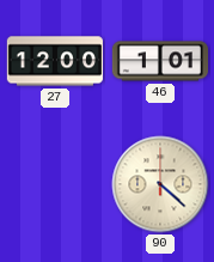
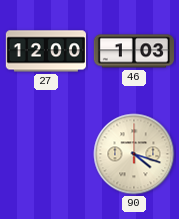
46: 1:01 -> 1:03
90: 4:22 -> 4:18
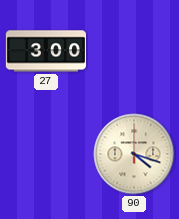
27: 12:00 -> 3:00
46: 1:03 -> none
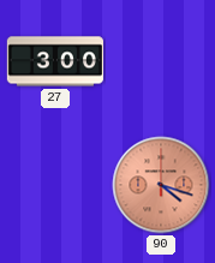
90 dial: cream -> salmon
